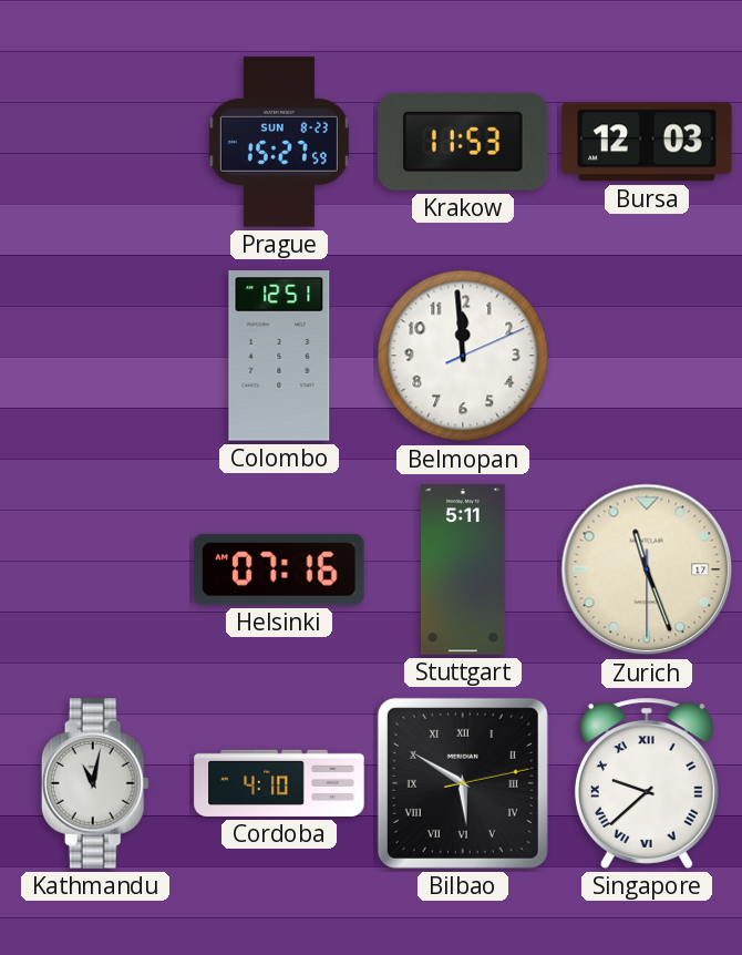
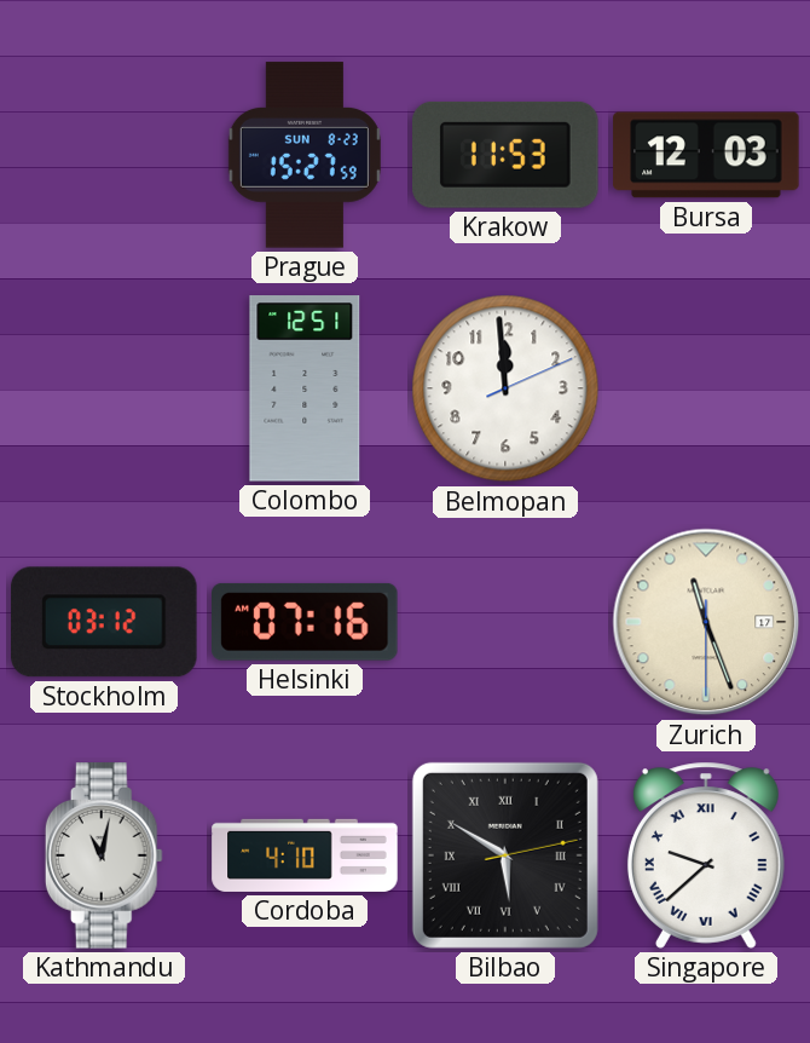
Stockholm: none -> 03:12
Stuttgart: 5:11 -> none
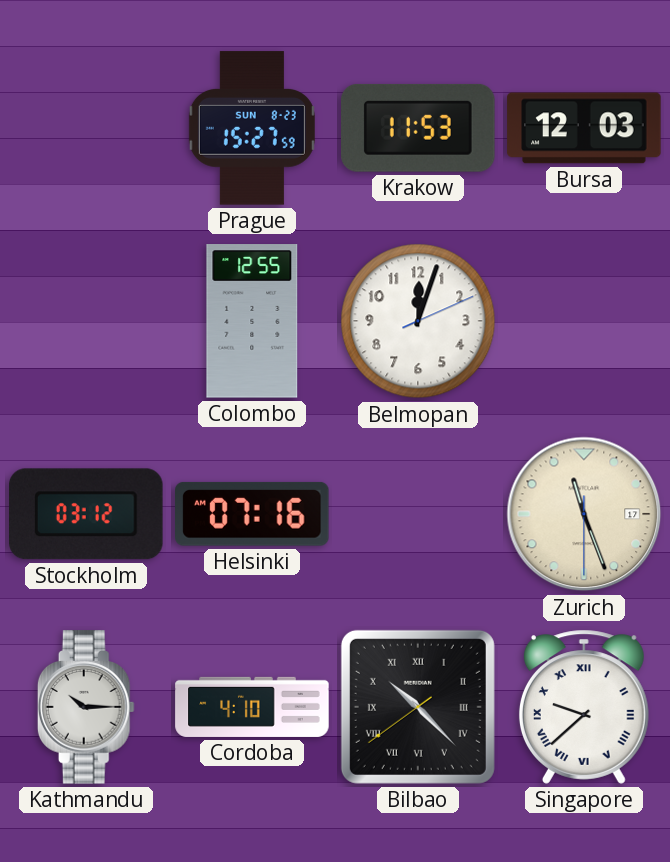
Colombo: 12:51 -> 12:55
Belmopan: 11:59 -> 12:03
Kathmandu: 11:02 -> 10:15
Bilbao: 5:50 -> 10:22
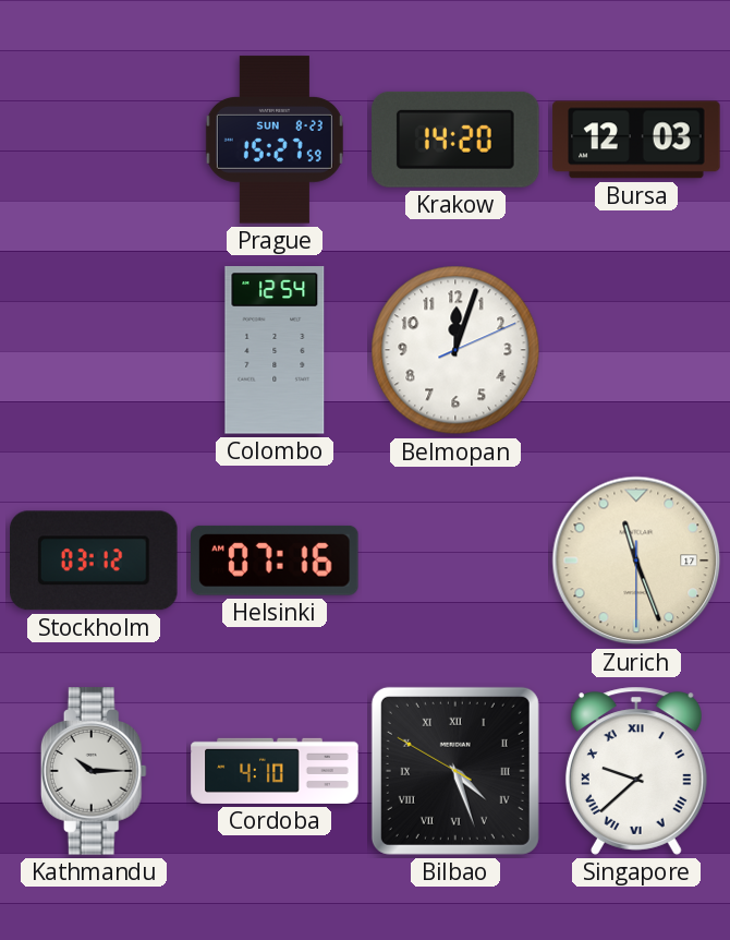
Krakow: 11:53 -> 14:20
Colombo: 12:55 -> 12:54
Bilbao: 10:22 -> 4:26
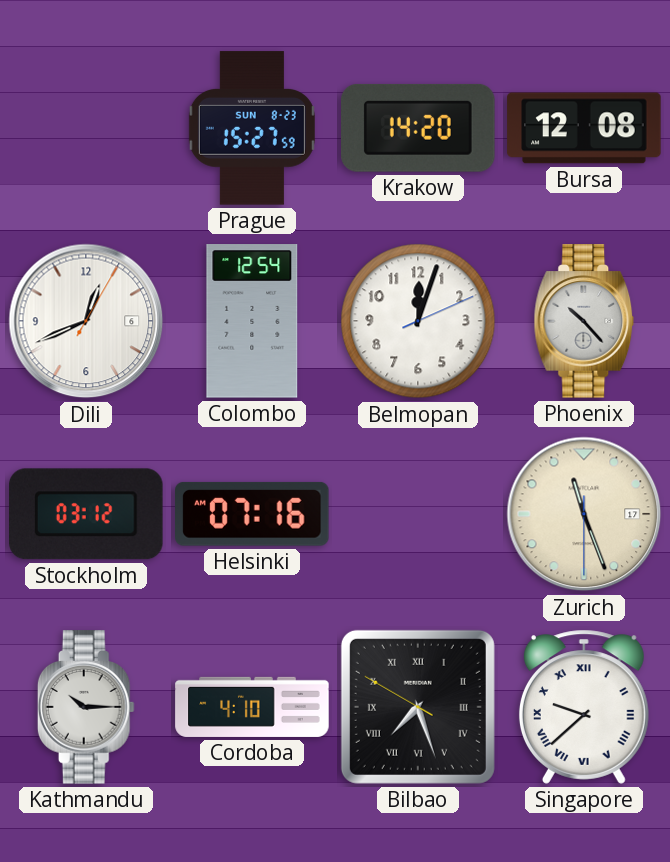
Bursa: 12:03 -> 12:08
Dili: none -> 12:41
Phoenix: none -> 10:23
Bilbao: 4:26 -> 7:26
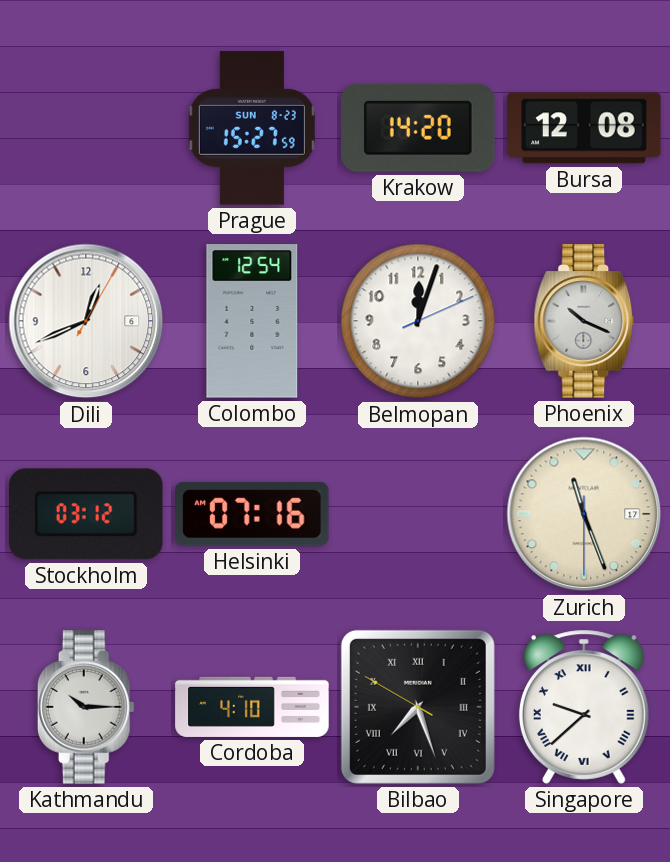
Phoenix: 10:23 -> 10:19
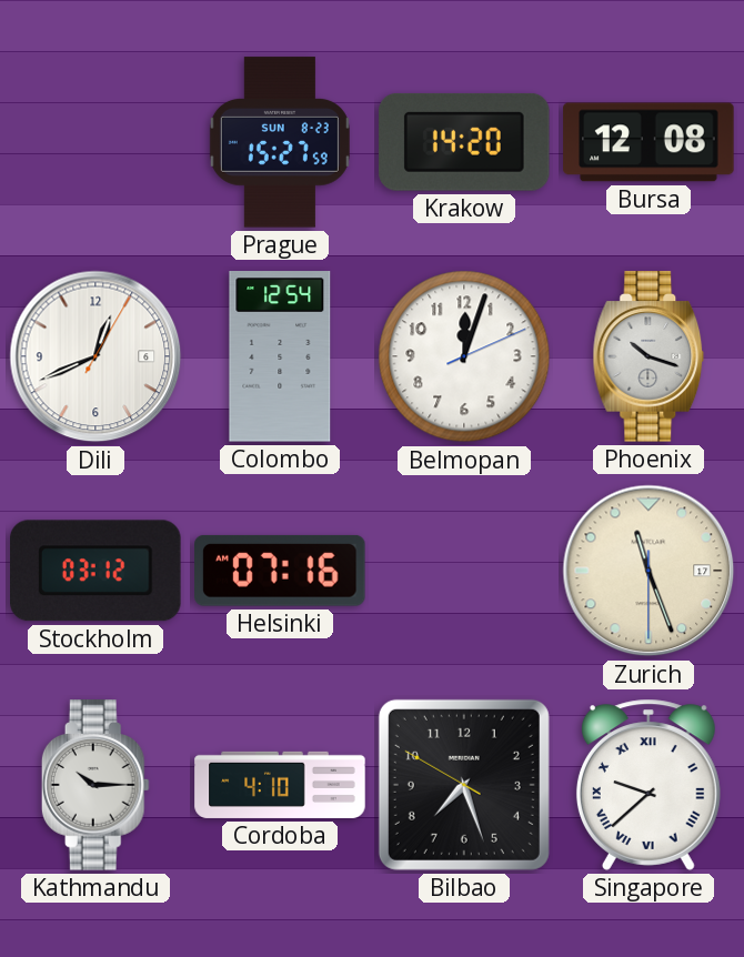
Phoenix: 10:19 -> 10:18
Bilbao numerals: Roman -> Arabic
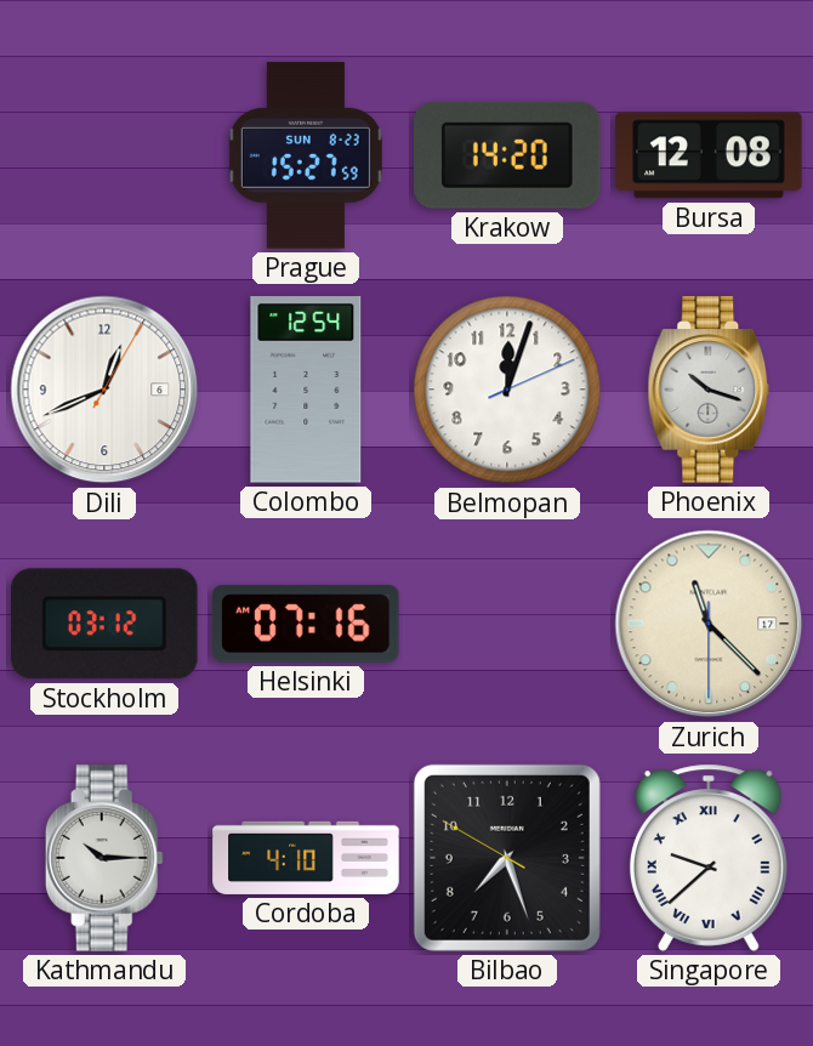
Zurich: 11:26 -> 11:22
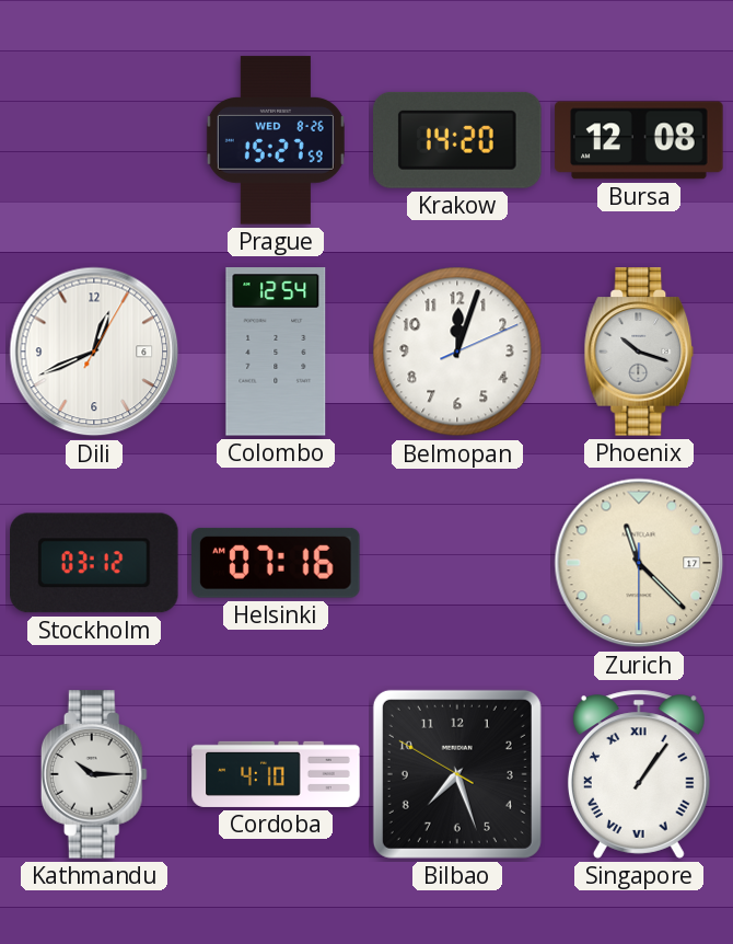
Prague date: SUN 8-23 -> WED 8-26
Singapore: 9:38 -> 1:06
